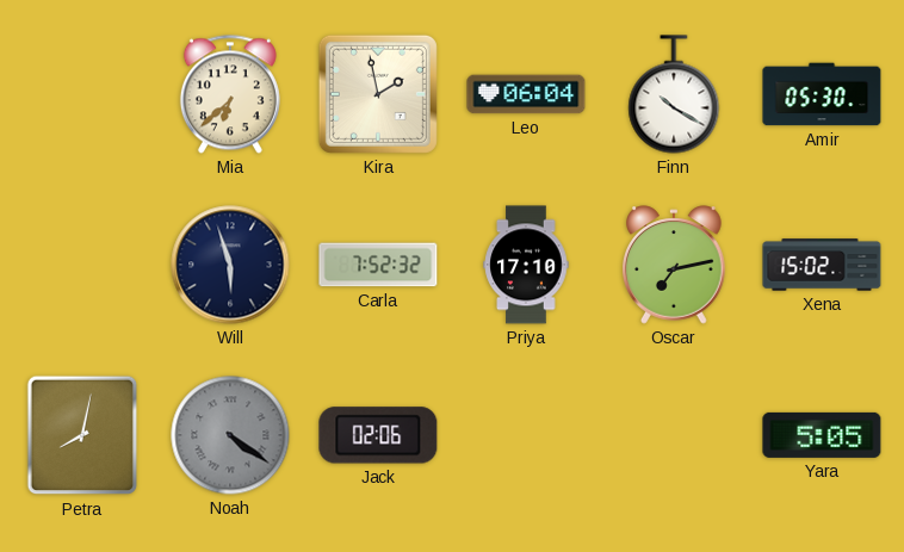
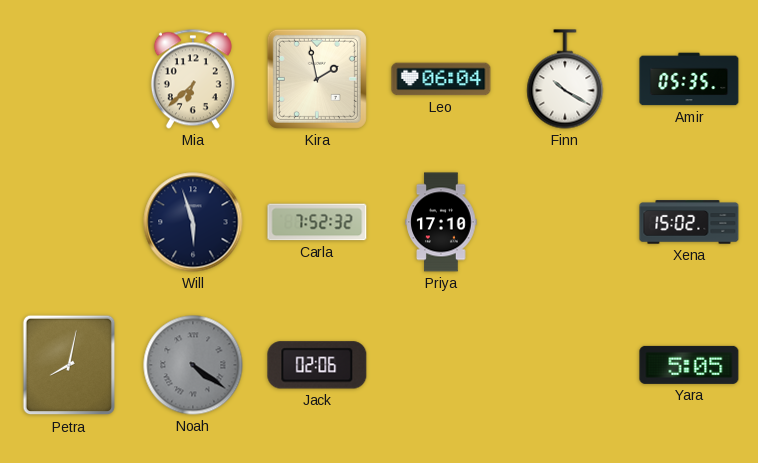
Amir: 05:30 -> 05:35
Oscar: 7:13 -> none
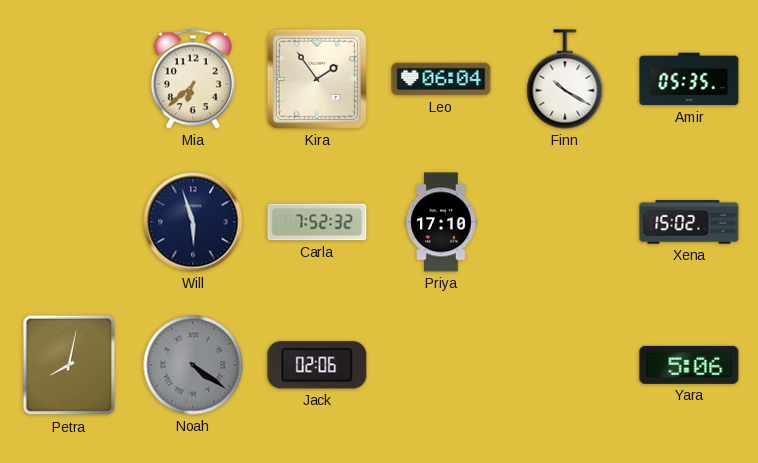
Kira: 1:58 -> 1:54
Yara: 5:05 -> 5:06
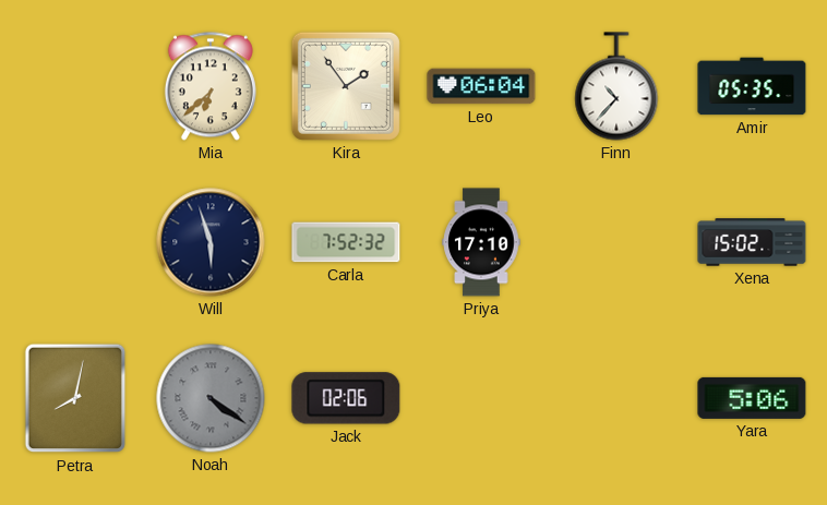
Finn: 10:20 -> 10:37
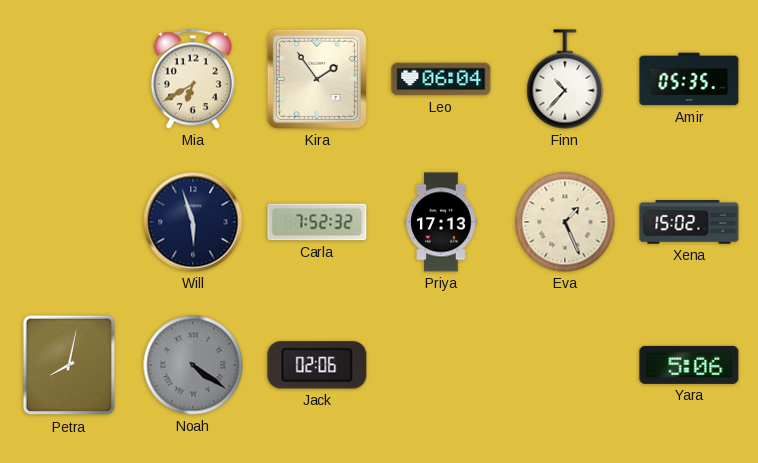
Mia: 6:38 -> 6:40
Priya: 17:10 -> 17:13
Eva: none -> 1:26
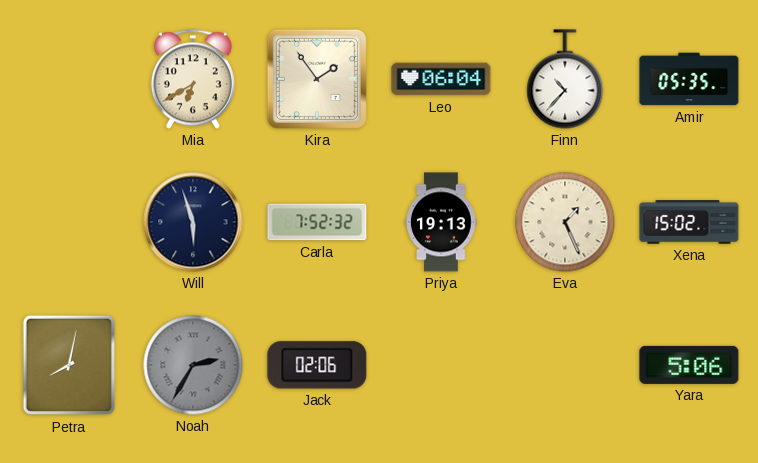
Priya: 17:13 -> 19:13
Noah: 4:21 -> 2:35
